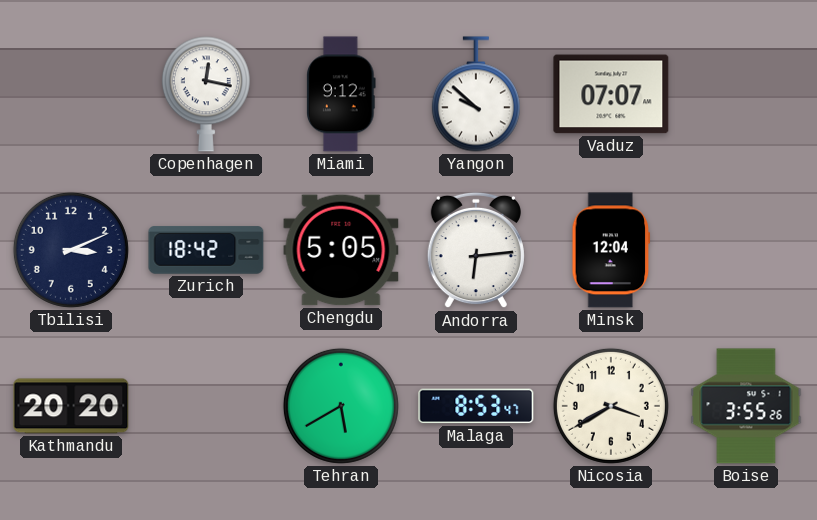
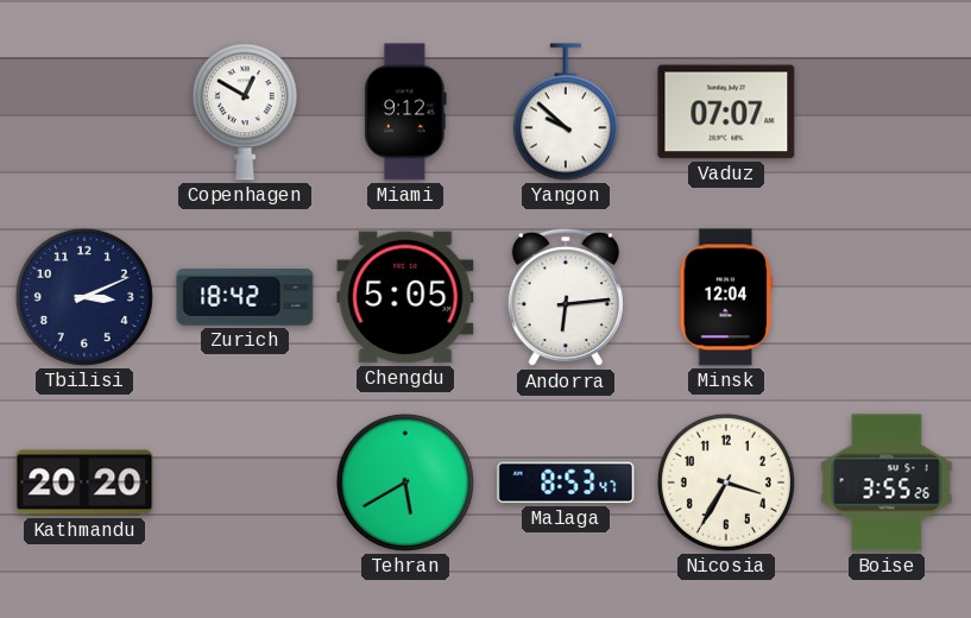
Copenhagen: 12:17 -> 12:50
Nicosia: 3:40 -> 3:35
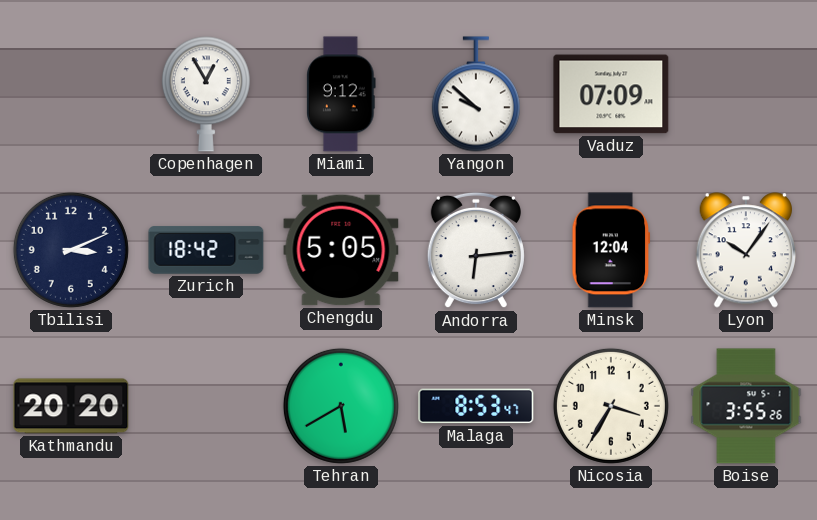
Copenhagen: 12:50 -> 12:55
Vaduz: 07:07 -> 07:09
Lyon: none -> 10:06
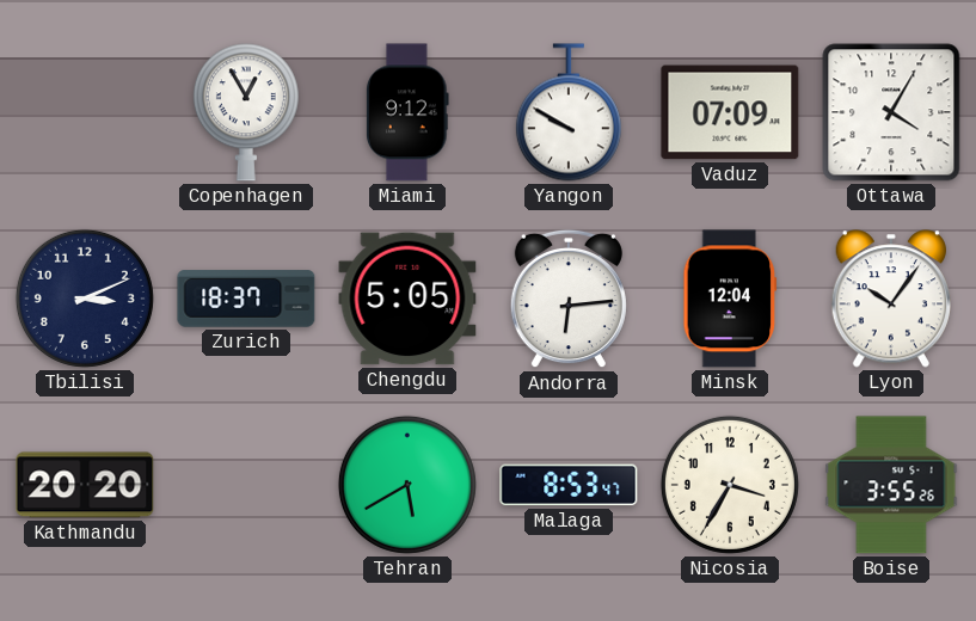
Yangon: 9:52 -> 9:50
Ottawa: none -> 4:05
Zurich: 18:42 -> 18:37
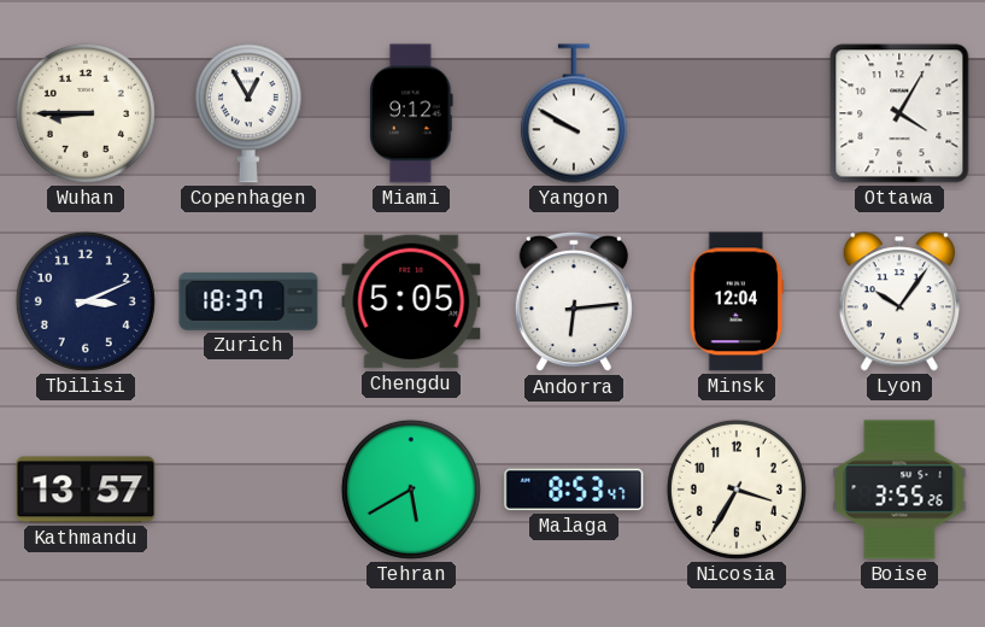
Wuhan: none -> 8:45
Vaduz: 07:09 -> none
Kathmandu: 20:20 -> 13:57
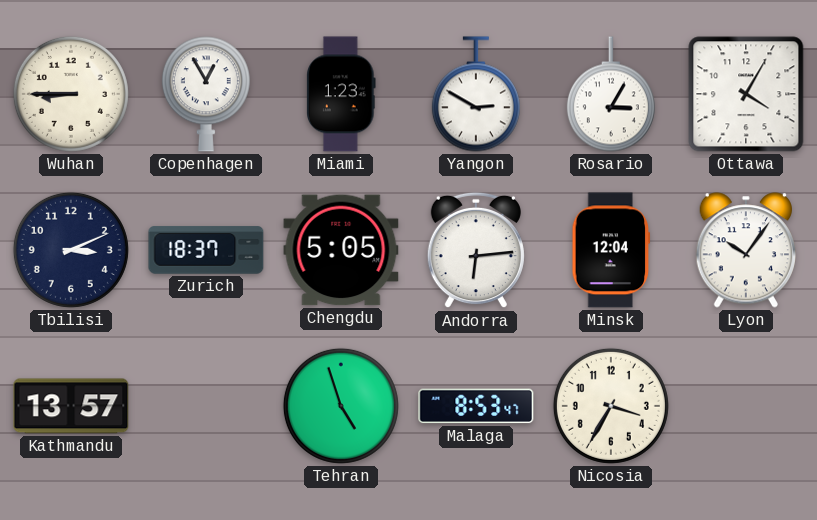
Miami: 9:12 -> 1:23
Yangon: 9:50 -> 2:50
Rosario: none -> 3:05
Tehran: 5:40 -> 4:57
Boise: 3:55 -> none
